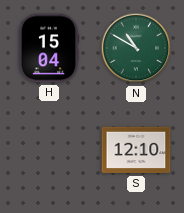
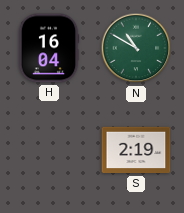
H: 15:04 -> 16:04
S: 12:10 -> 2:19
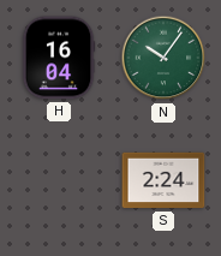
N: 10:50 -> 10:06
S: 2:19 -> 2:24
